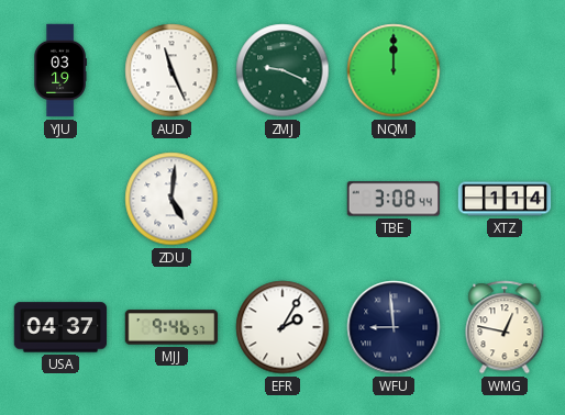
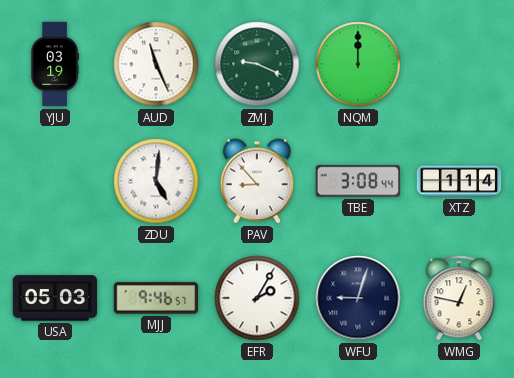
PAV: none -> 8:53
USA: 04:37 -> 05:03
WFU: 8:59 -> 9:03
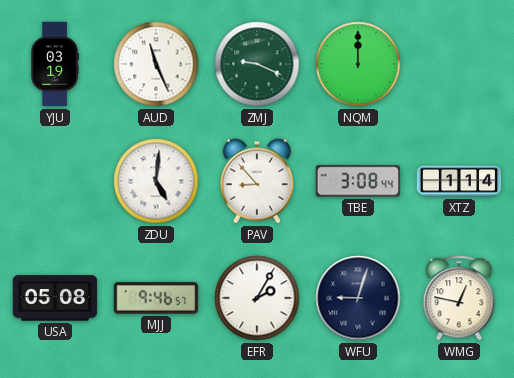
USA: 05:03 -> 05:08
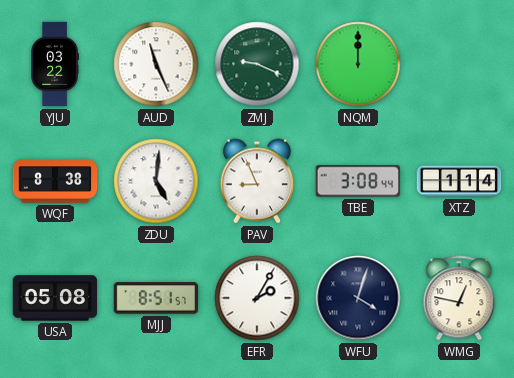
YJU: 03:19 -> 03:22
WQF: none -> 8:38
PAV: 8:53 -> 8:56
MJJ: 9:46 -> 8:51
WFU: 9:03 -> 4:03
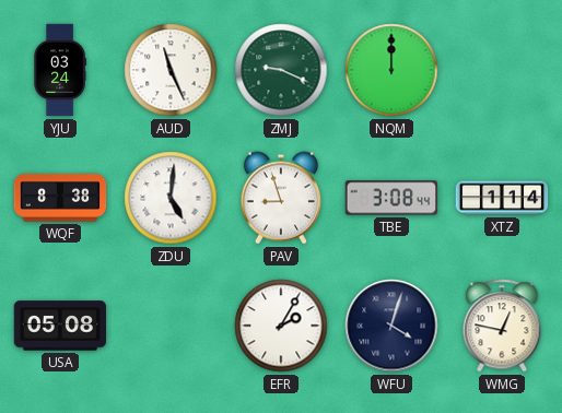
YJU: 03:22 -> 03:24
PAV: 8:56 -> 8:57
MJJ: 8:51 -> none
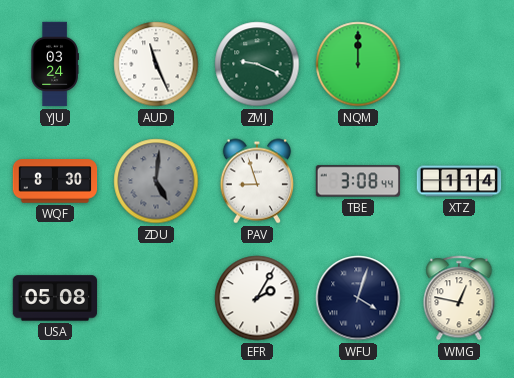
WQF: 8:38 -> 8:30
ZDU dial: white -> grey
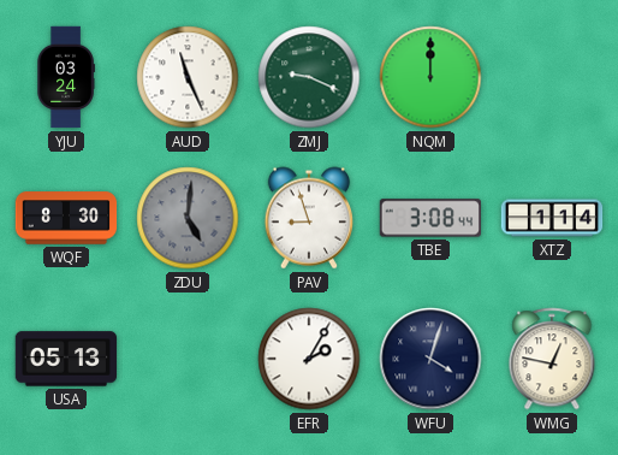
USA: 05:08 -> 05:13
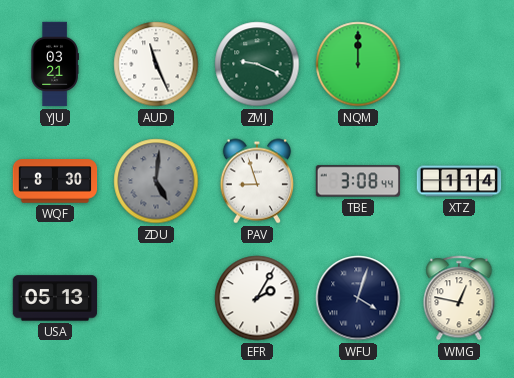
YJU: 03:24 -> 03:21
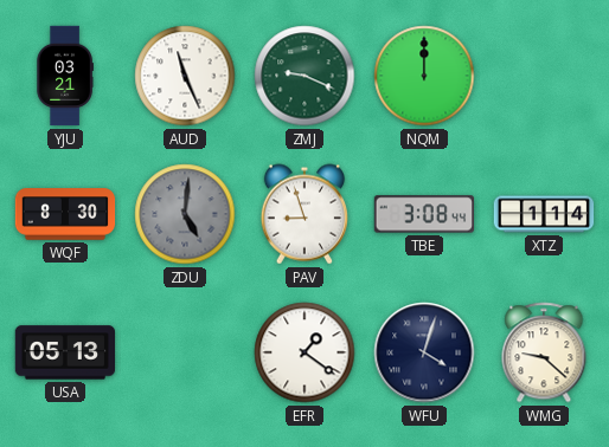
EFR: 2:05 -> 1:21
WMG: 12:47 -> 9:22
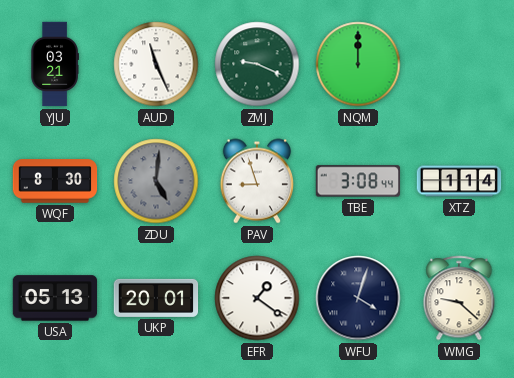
UKP: none -> 20:01
